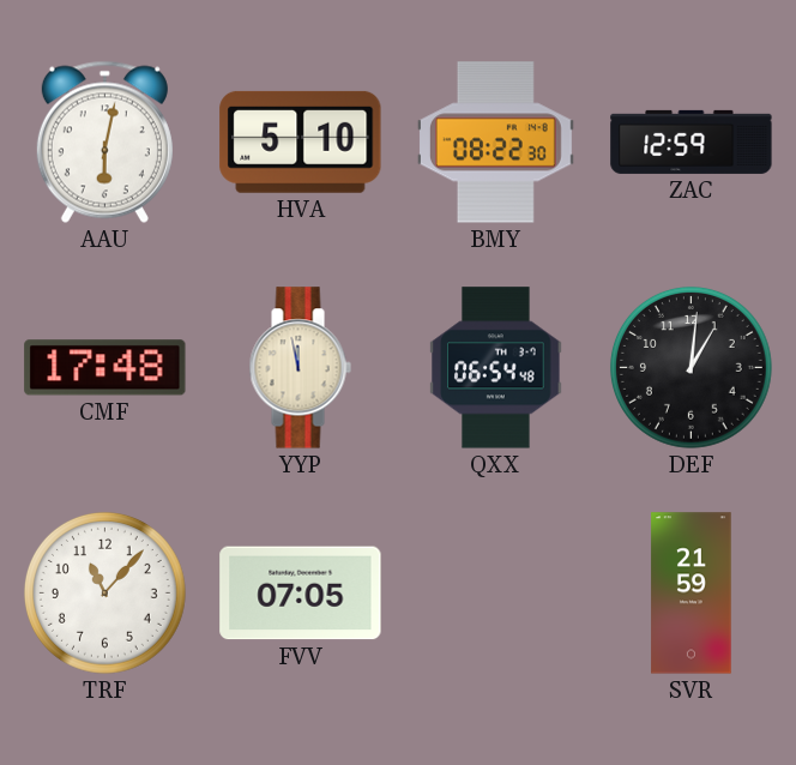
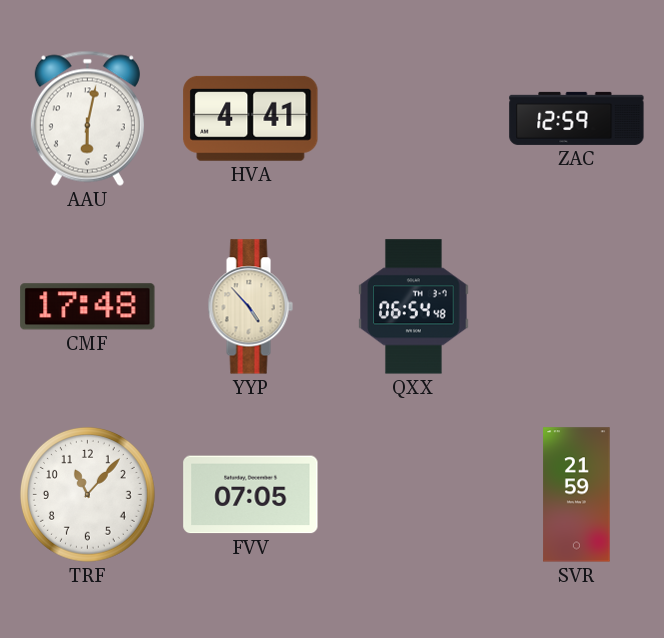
HVA: 5:10 -> 4:41
BMY: 08:22 -> none
YYP: 11:58 -> 4:53
DEF: 1:01 -> none
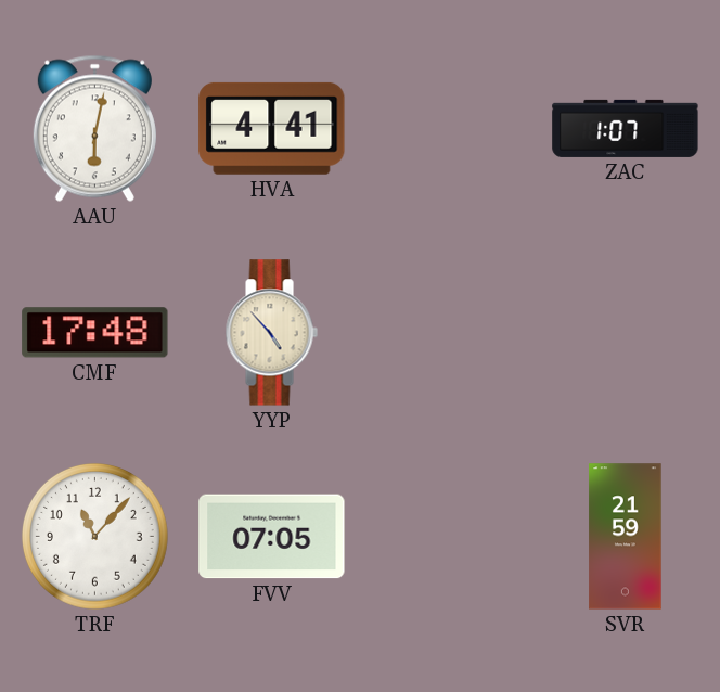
ZAC: 12:59 -> 1:07
QXX: 06:54 -> none
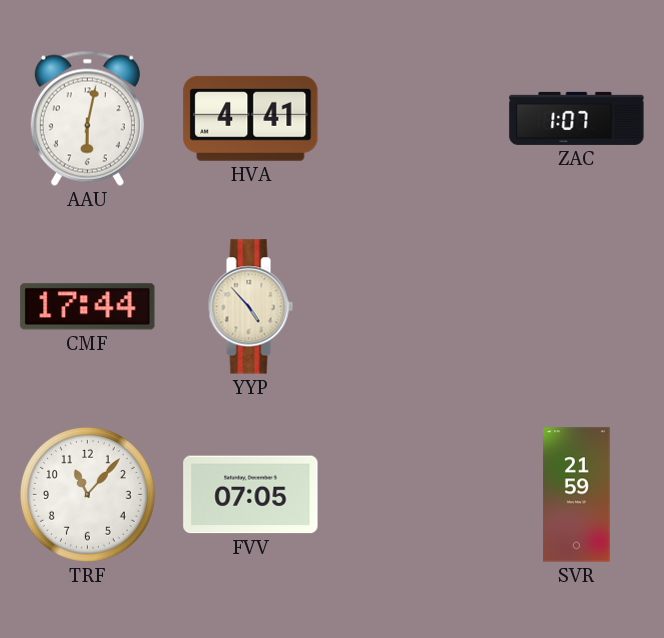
CMF: 17:48 -> 17:44
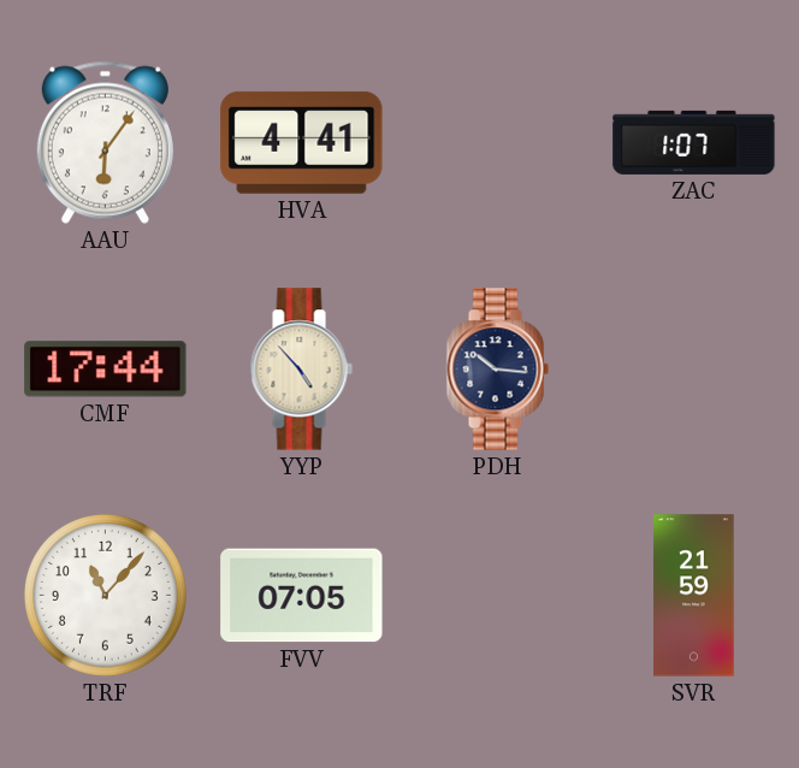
AAU: 6:02 -> 6:06
PDH: none -> 10:16
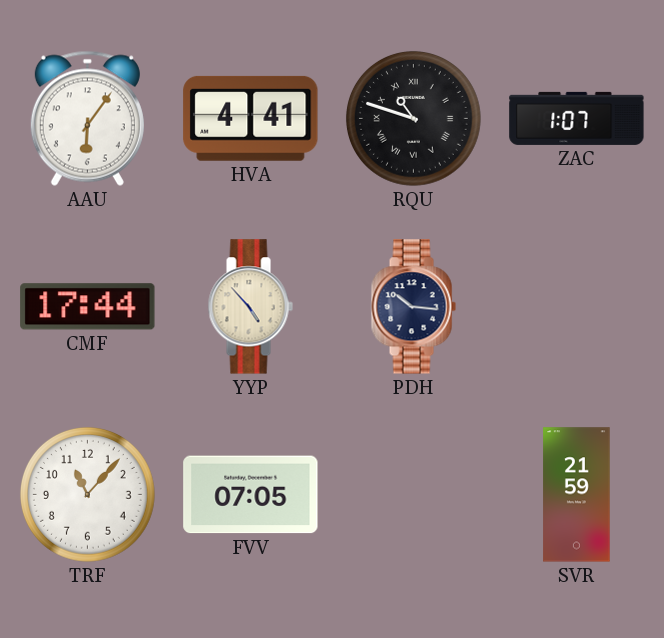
RQU: none -> 10:48
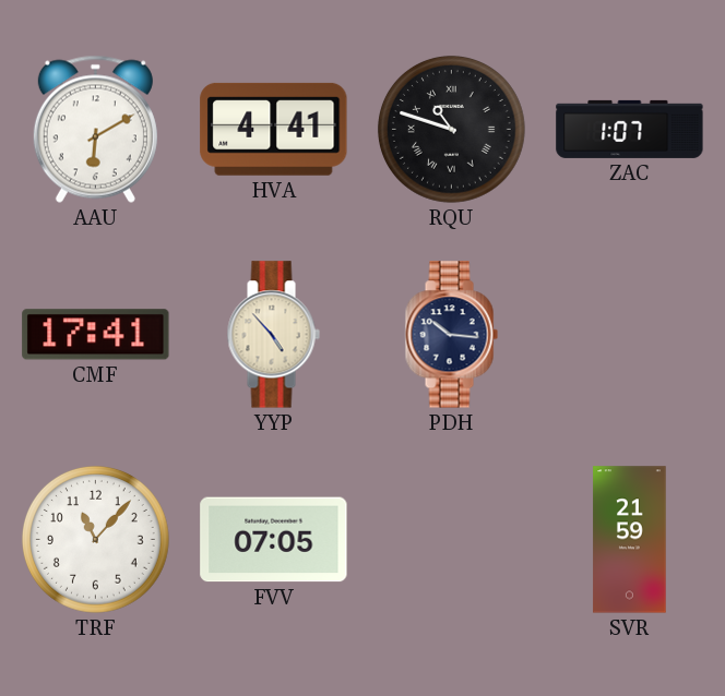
AAU: 6:06 -> 6:10
CMF: 17:44 -> 17:41
